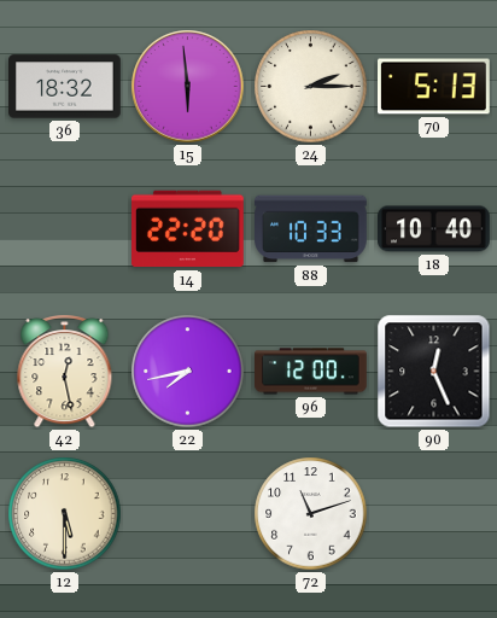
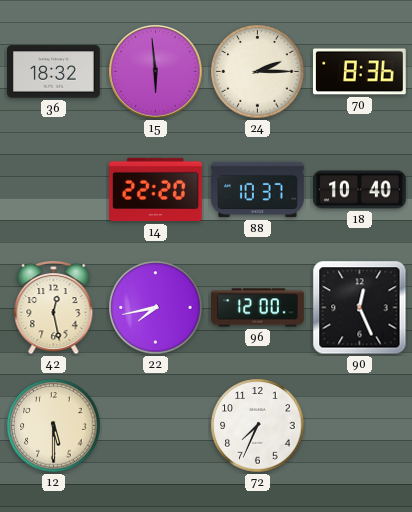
70: 5:13 -> 8:36
88: 10:33 -> 10:37
72: 11:12 -> 7:34
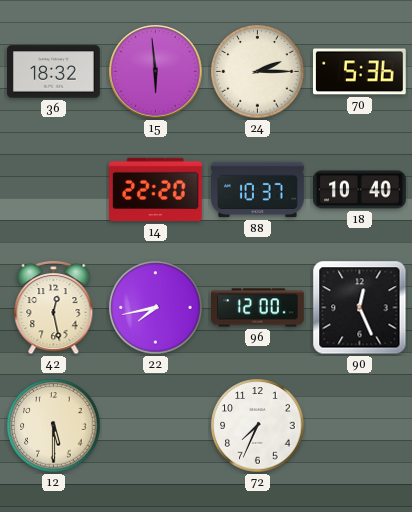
70: 8:36 -> 5:36
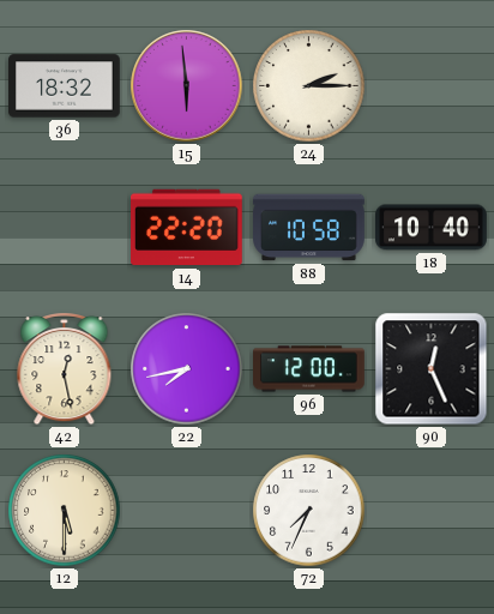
70: 5:36 -> none
88: 10:37 -> 10:58
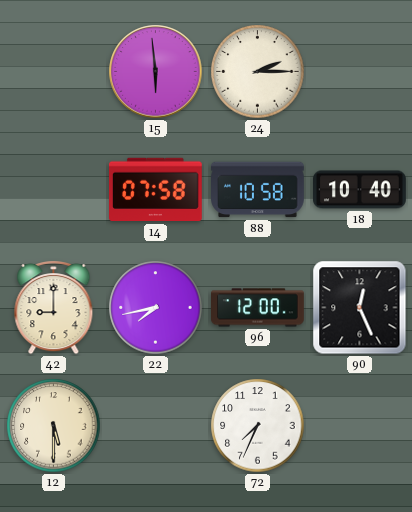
36: 18:32 -> none
14: 22:20 -> 07:58
42: 12:28 -> 9:00
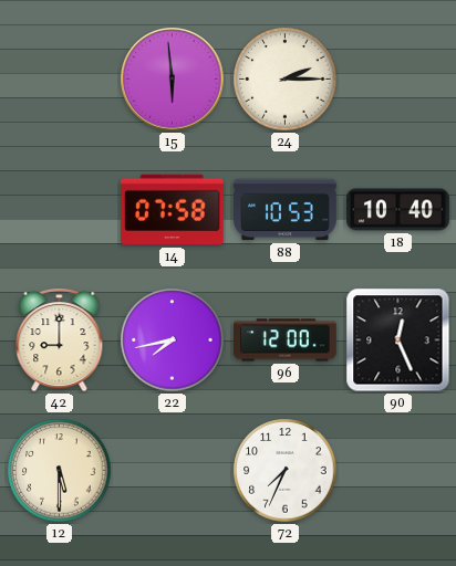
88: 10:58 -> 10:53
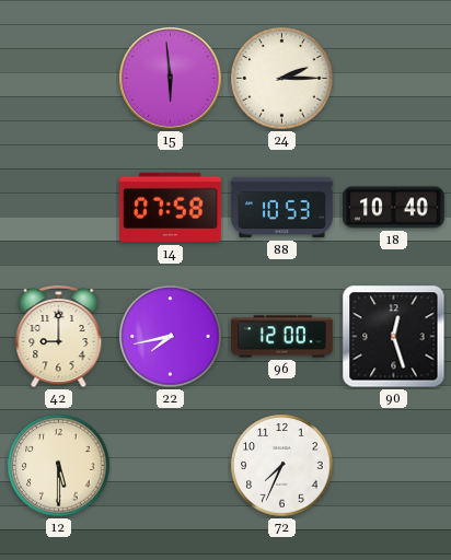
90: 12:26 -> 12:27
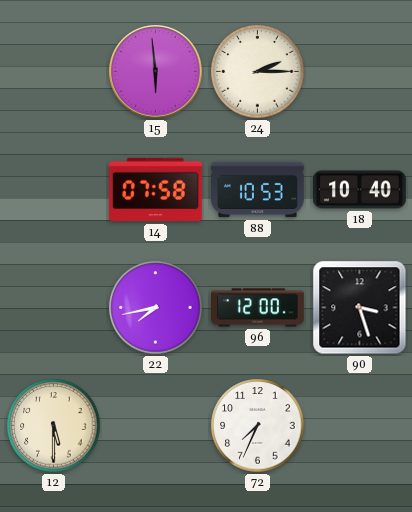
42: 9:00 -> none
90: 12:27 -> 3:27
